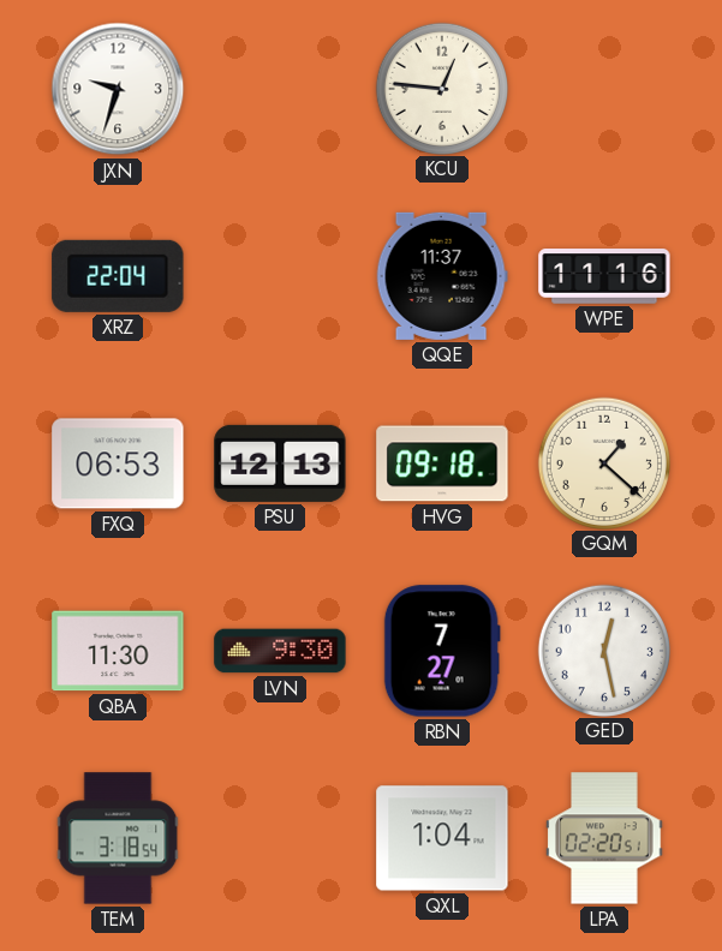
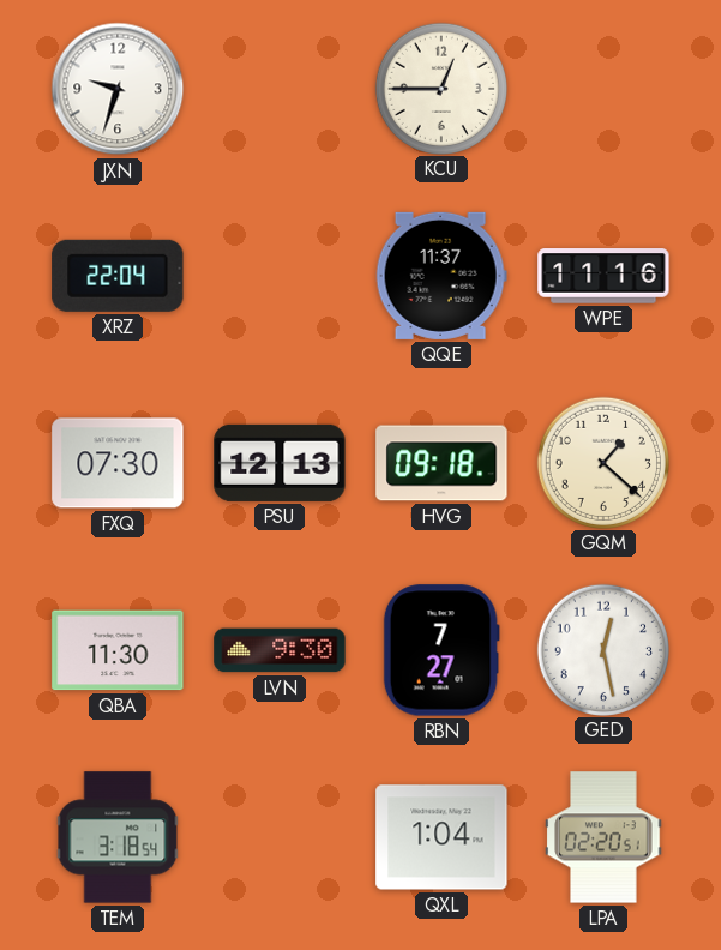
KCU: 12:46 -> 12:45
FXQ: 06:53 -> 07:30
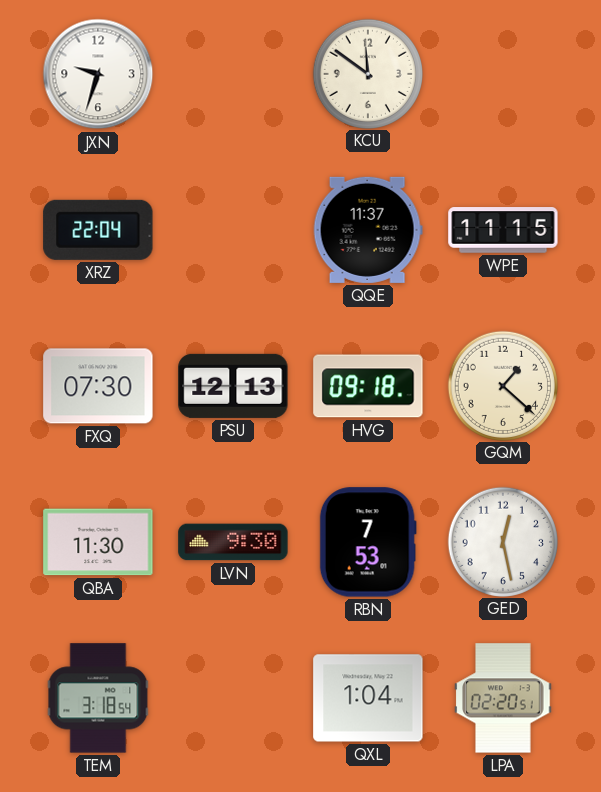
KCU: 12:45 -> 11:51
WPE: 11:16 -> 11:15
RBN: 7:27 -> 7:53
